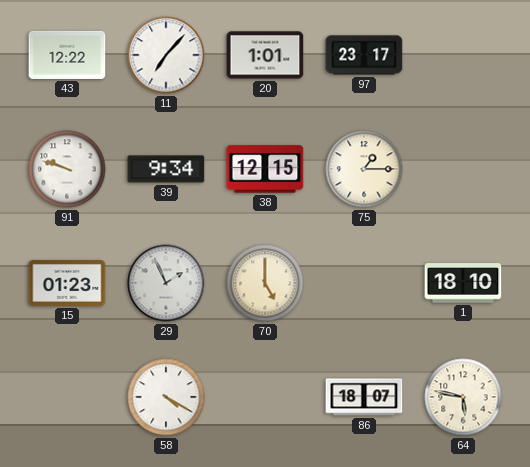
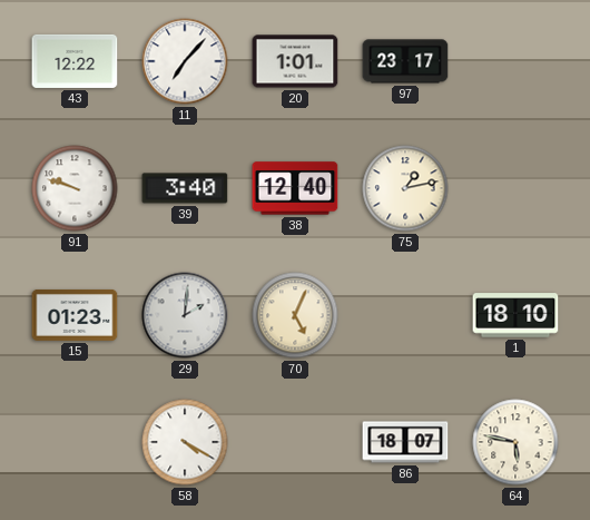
39: 9:34 -> 3:40
38: 12:15 -> 12:40
75: 1:15 -> 1:13
29: 1:56 -> 2:01
70: 5:00 -> 5:04
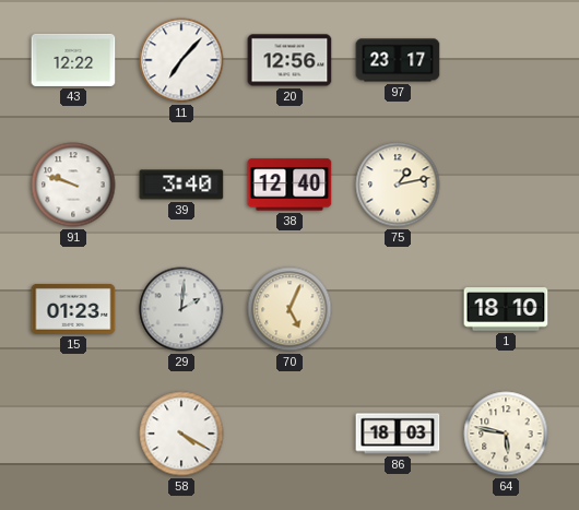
20: 1:01 -> 12:56
86: 18:07 -> 18:03
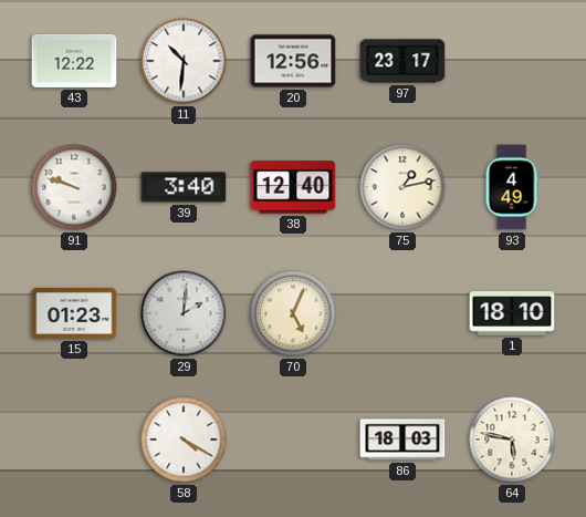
11: 7:07 -> 10:31
93: none -> 4:49
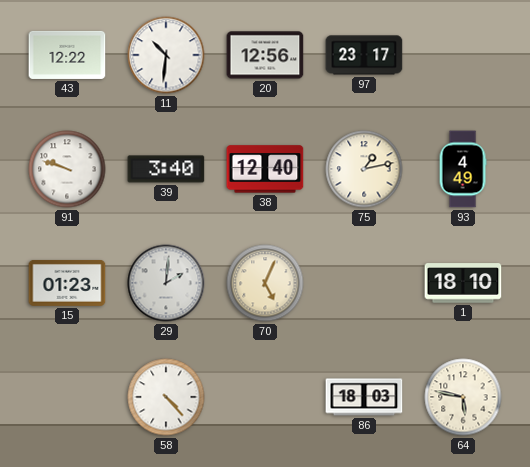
58: 4:20 -> 4:23
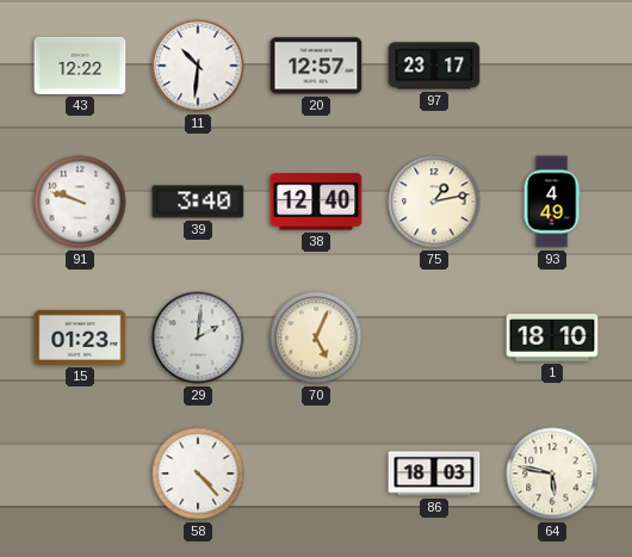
20: 12:56 -> 12:57
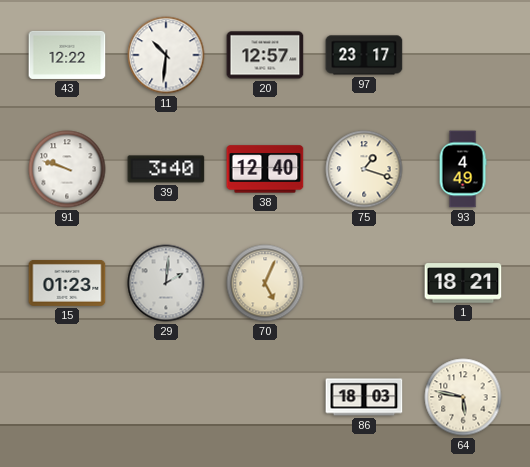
75: 1:13 -> 1:18
1: 18:10 -> 18:21
58: 4:23 -> none
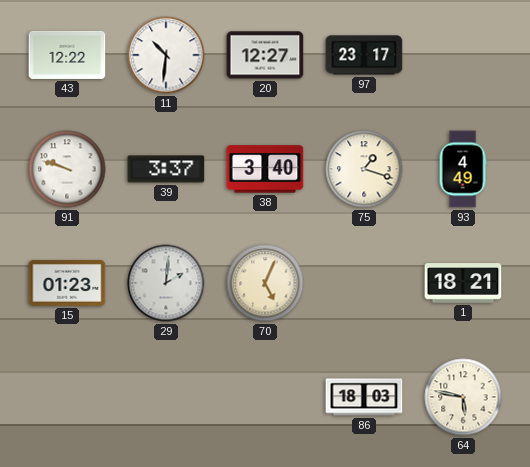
20: 12:57 -> 12:27
39: 3:40 -> 3:37
38: 12:40 -> 3:40
